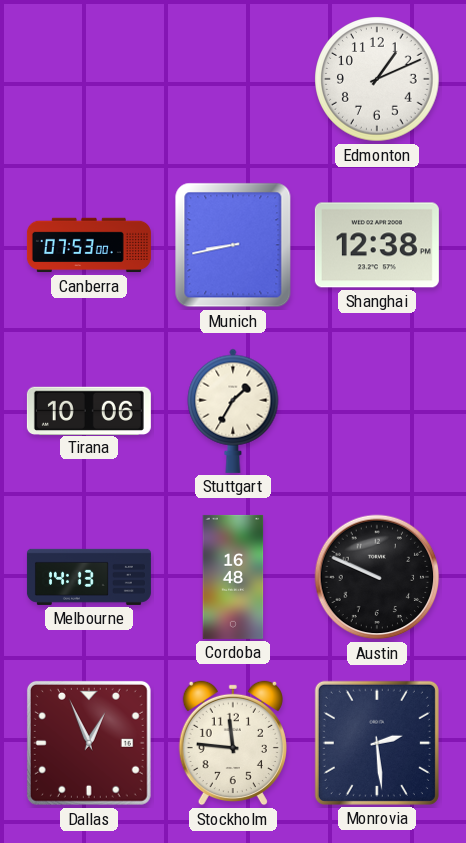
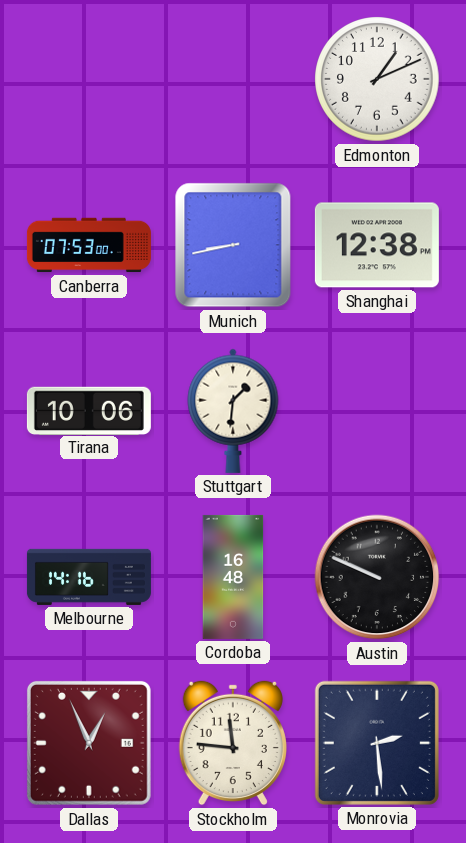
Stuttgart: 1:35 -> 1:31
Melbourne: 14:13 -> 14:16
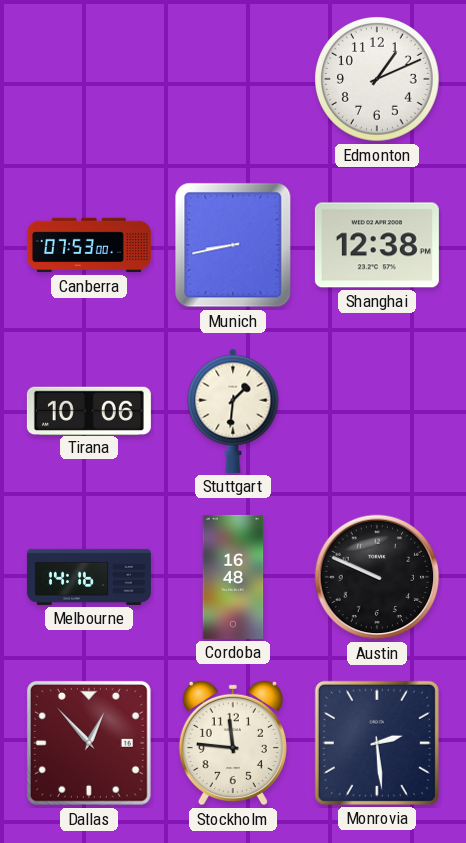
Dallas: 12:56 -> 12:53
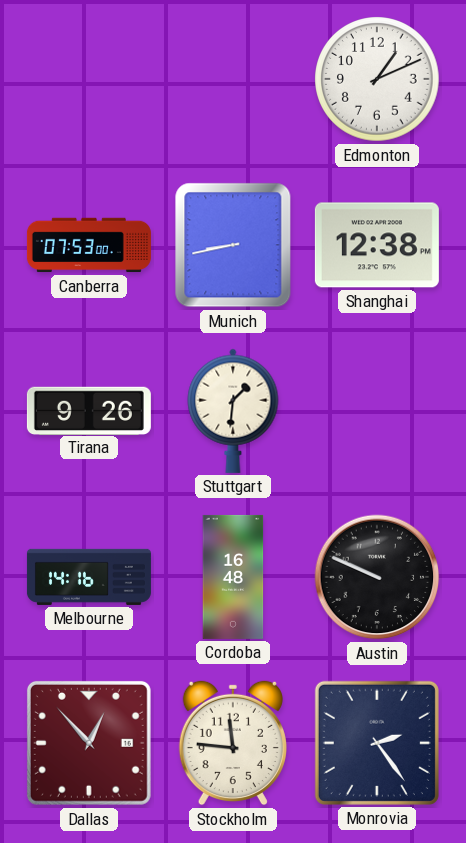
Tirana: 10:06 -> 9:26
Monrovia: 2:29 -> 2:24
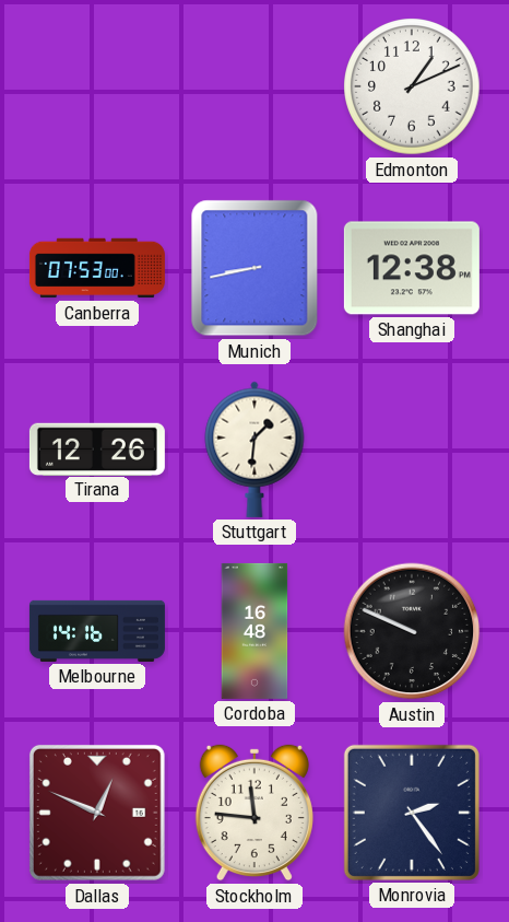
Tirana: 9:26 -> 12:26
Dallas: 12:53 -> 12:49
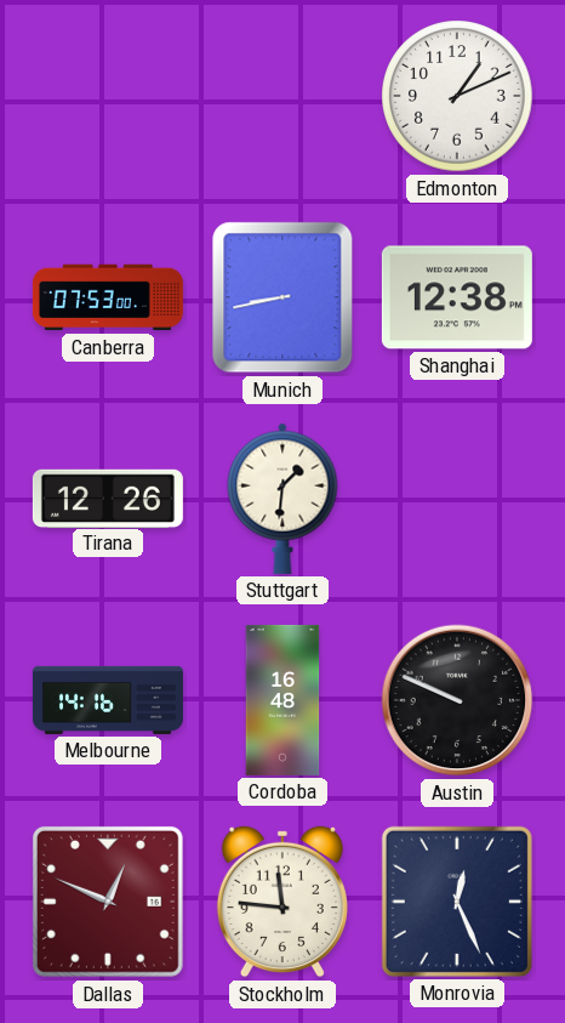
Monrovia: 2:24 -> 12:26
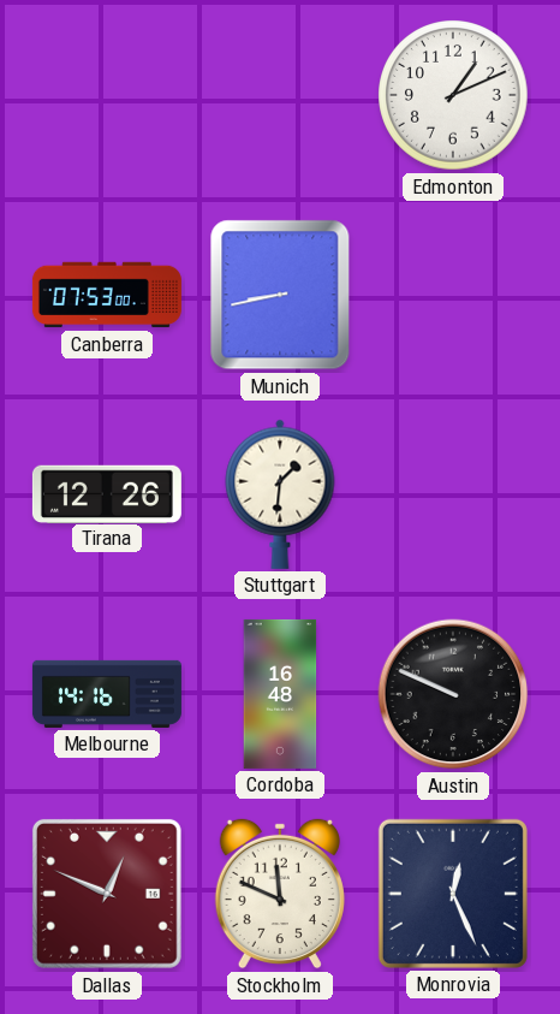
Shanghai: 12:38 -> none
Stockholm: 11:46 -> 11:49
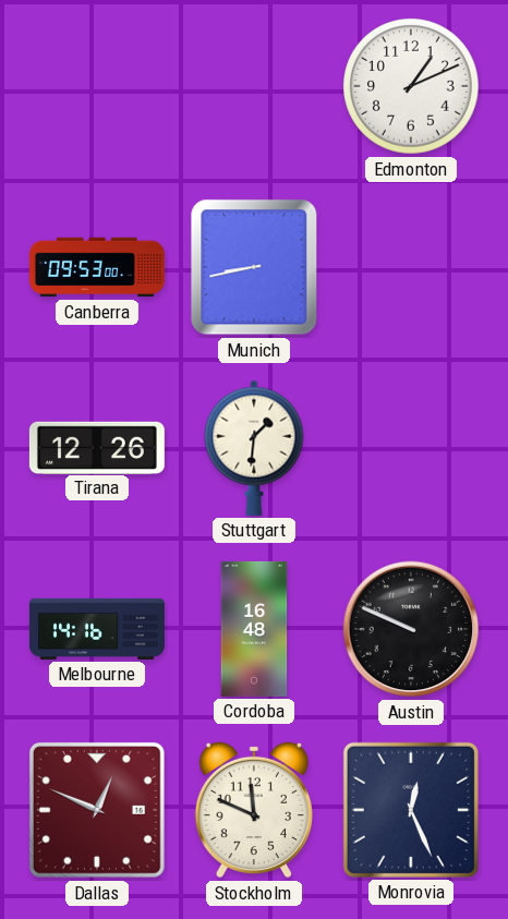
Canberra: 07:53 -> 09:53
